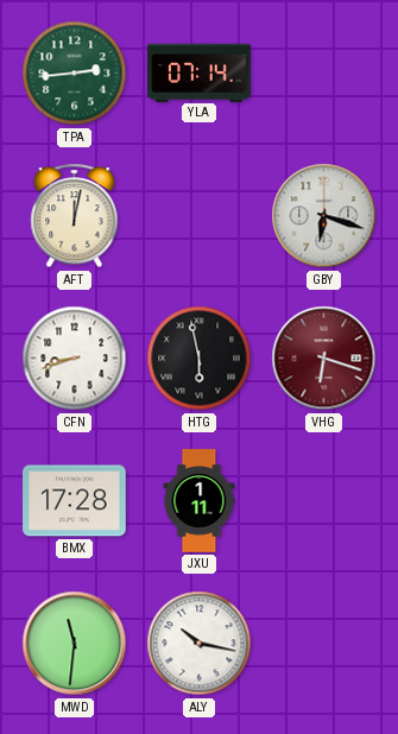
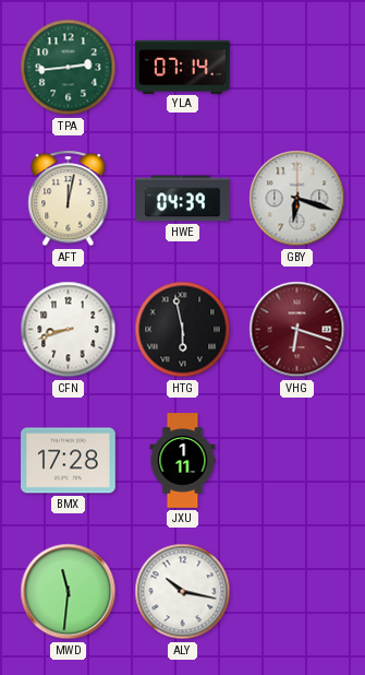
HWE: none -> 04:39
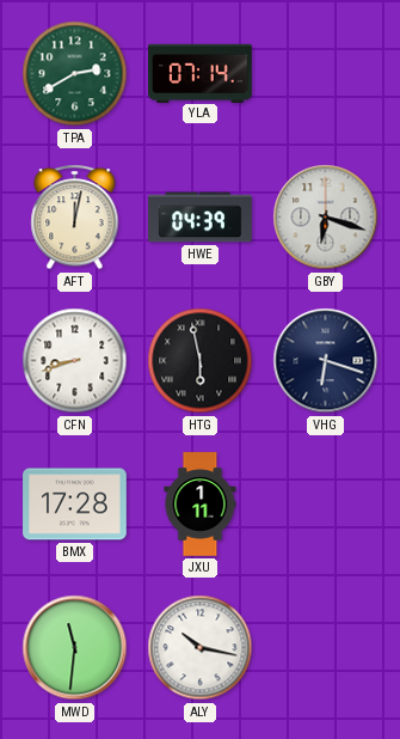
TPA: 2:44 -> 2:40
VHG dial: burgundy -> navy
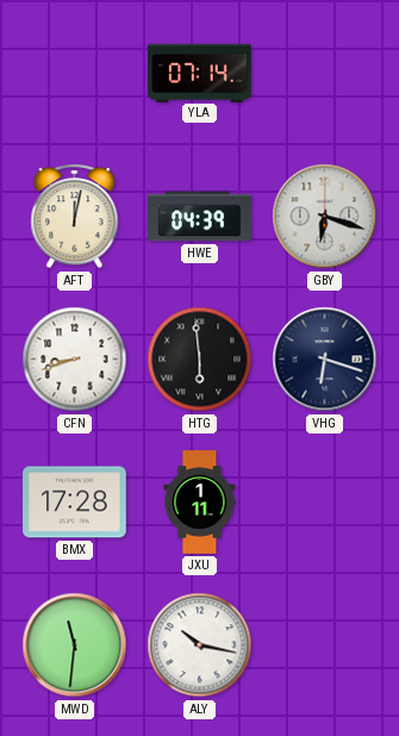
TPA: 2:40 -> none
HTG: 5:58 -> 5:59
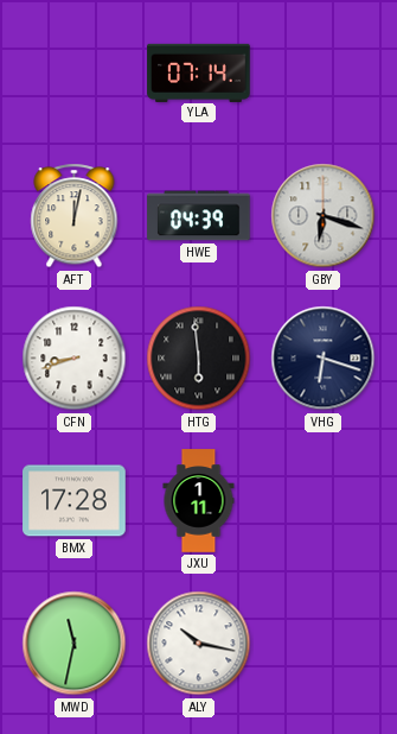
MWD: 11:31 -> 11:32
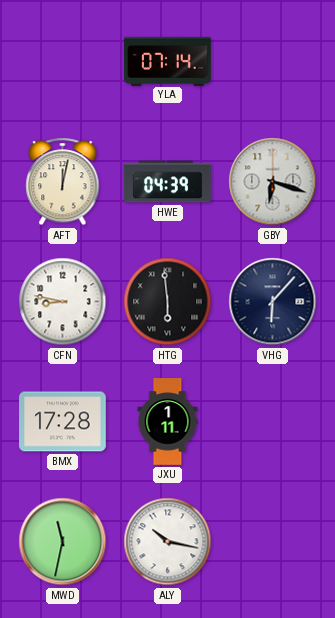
CFN: 8:42 -> 8:47
VHG: 6:18 -> 6:07
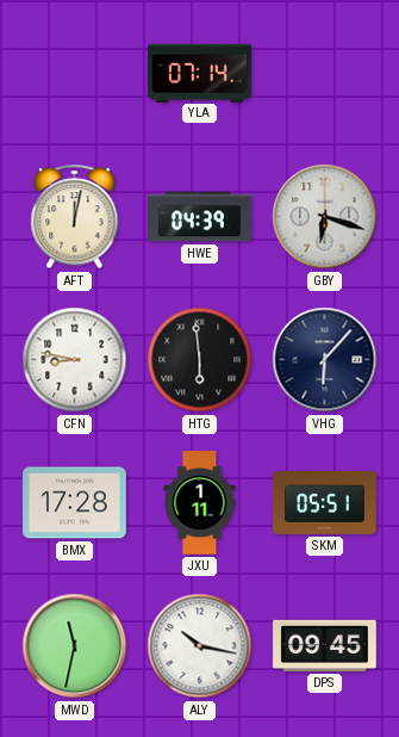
SKM: none -> 05:51
DPS: none -> 09:45
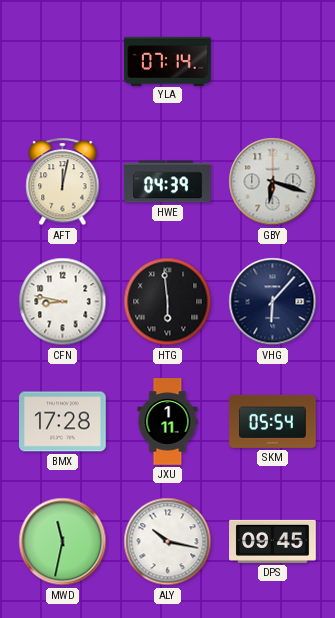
SKM: 05:51 -> 05:54
